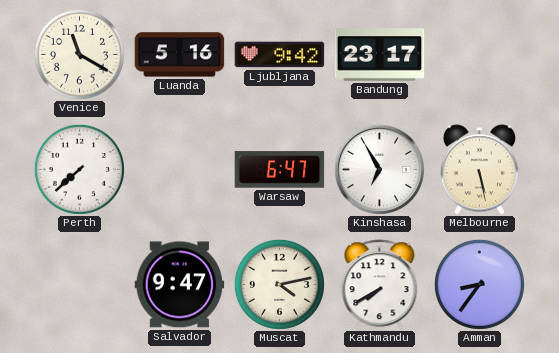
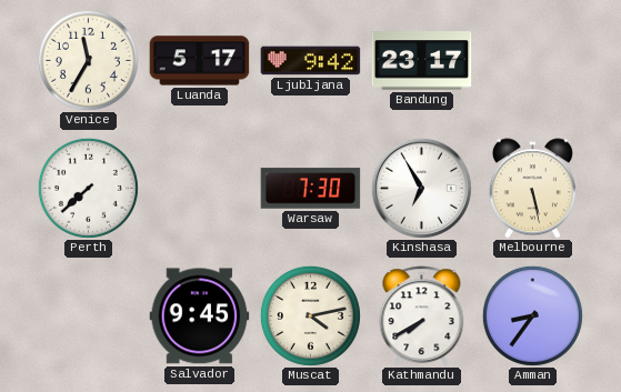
Venice: 11:20 -> 11:35
Luanda: 5:16 -> 5:17
Warsaw: 6:47 -> 7:30
Salvador: 9:47 -> 9:45
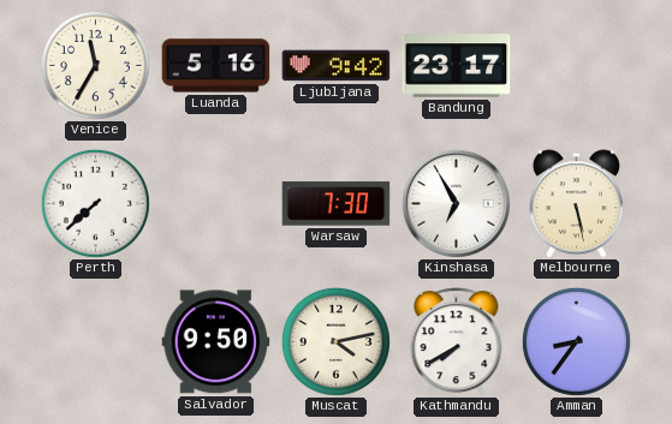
Luanda: 5:17 -> 5:16
Salvador: 9:45 -> 9:50
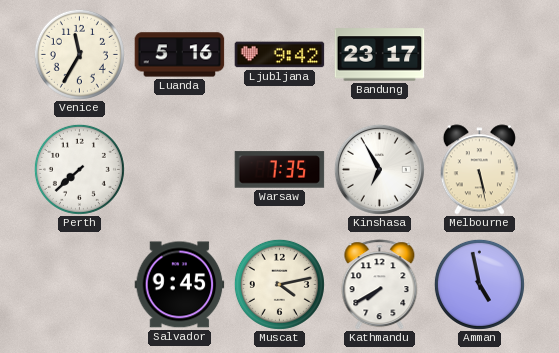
Warsaw: 7:30 -> 7:35
Salvador: 9:50 -> 9:45
Amman: 8:36 -> 4:58
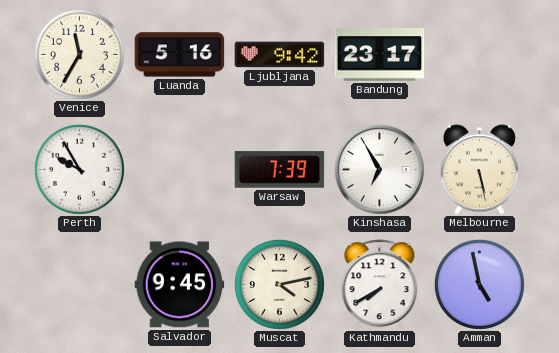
Perth: 7:38 -> 9:55
Warsaw: 7:35 -> 7:39
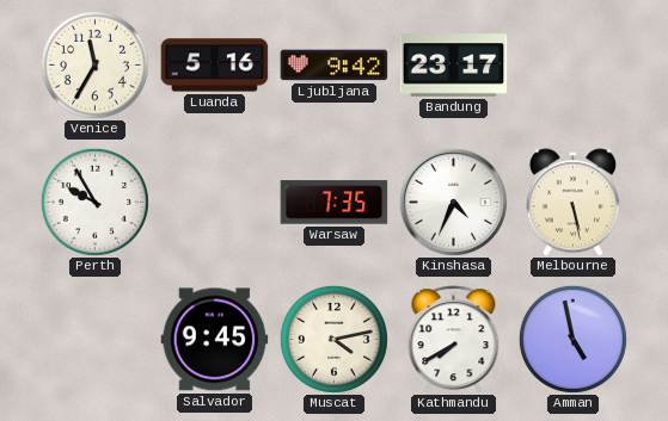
Warsaw: 7:39 -> 7:35
Kinshasa: 6:55 -> 4:34
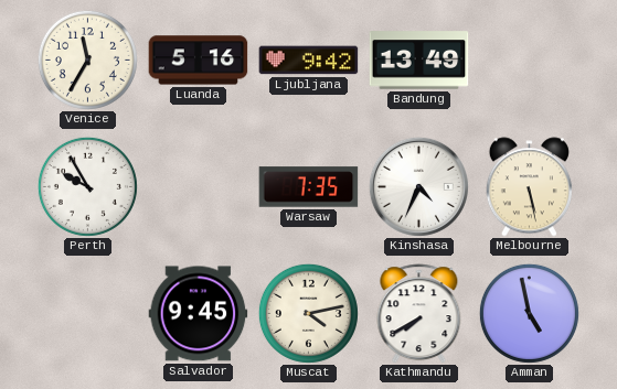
Bandung: 23:17 -> 13:49
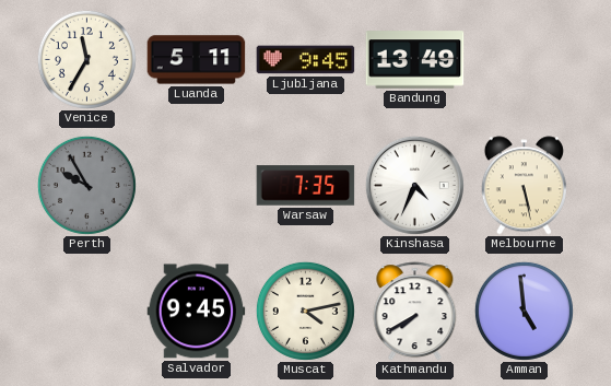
Luanda: 5:16 -> 5:11
Ljubljana: 9:42 -> 9:45
Perth dial: white -> grey
Amman: 4:58 -> 4:59
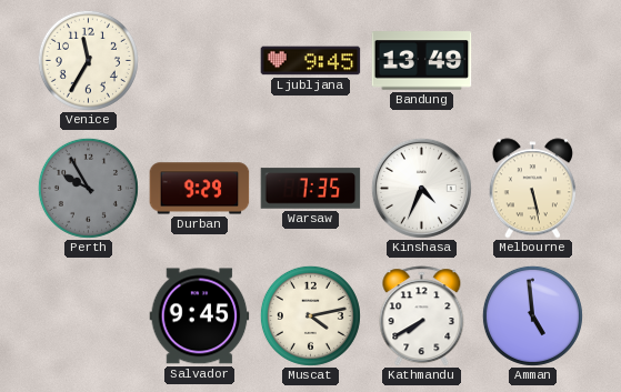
Luanda: 5:11 -> none
Durban: none -> 9:29
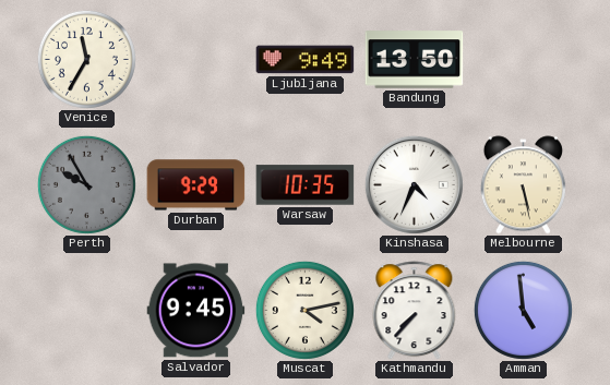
Ljubljana: 9:45 -> 9:49
Bandung: 13:49 -> 13:50
Warsaw: 7:35 -> 10:35
Kathmandu: 7:40 -> 7:37
